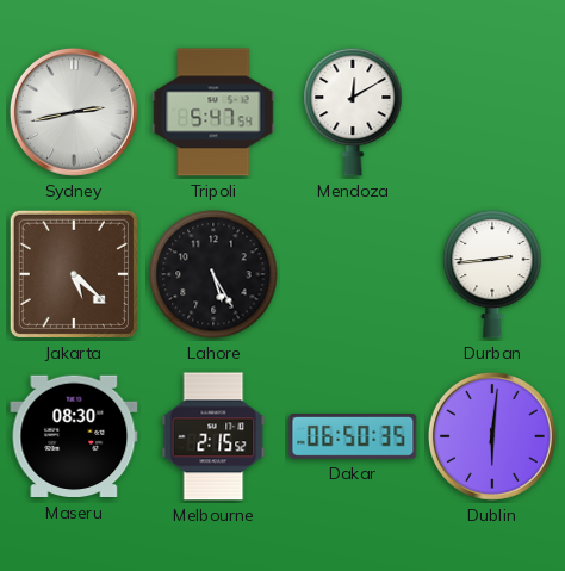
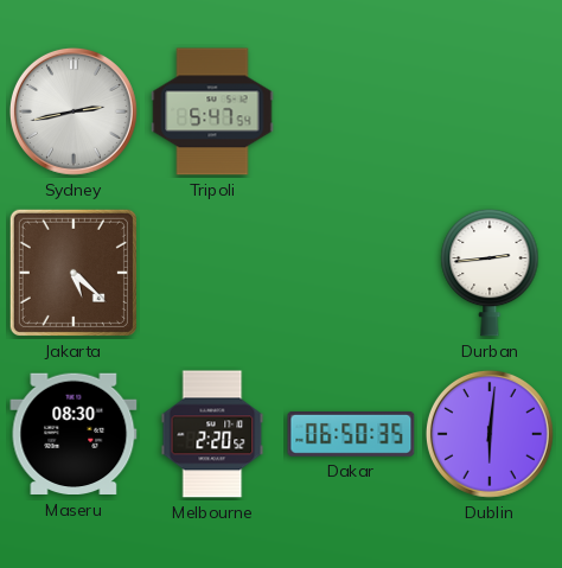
Mendoza: 12:10 -> none
Lahore: 5:25 -> none
Melbourne: 2:15 -> 2:20
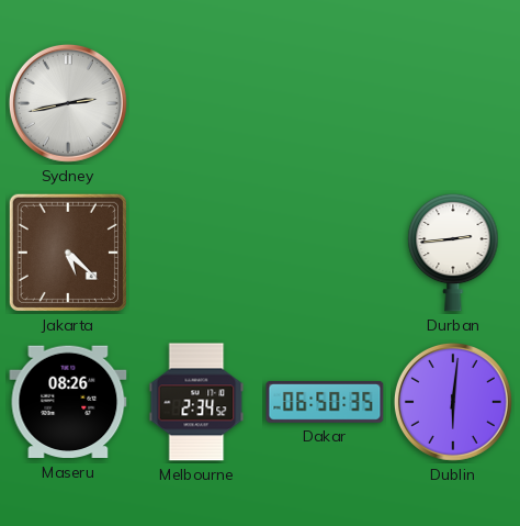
Tripoli: 5:47 -> none
Maseru: 08:30 -> 08:26
Melbourne: 2:20 -> 2:34
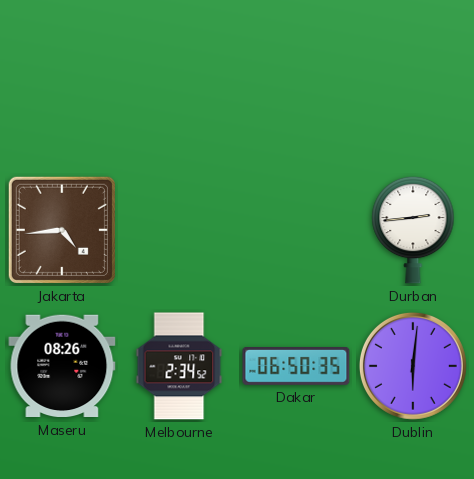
Sydney: 2:43 -> none
Jakarta: 5:22 -> 4:44
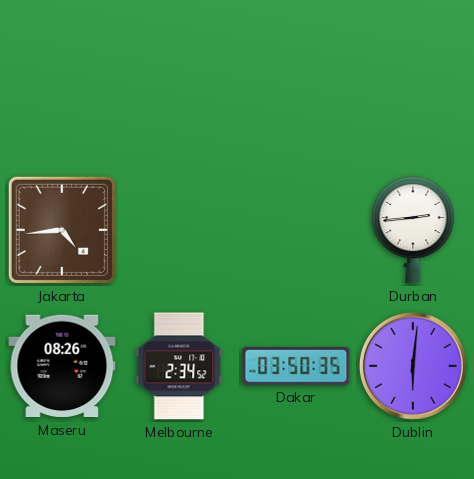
Dakar: 06:50 -> 03:50
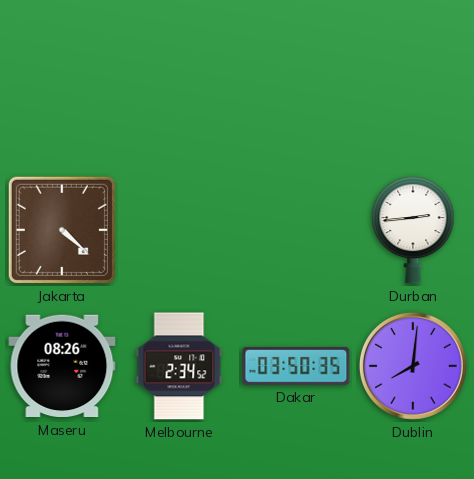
Jakarta: 4:44 -> 4:22
Dublin: 6:01 -> 8:01
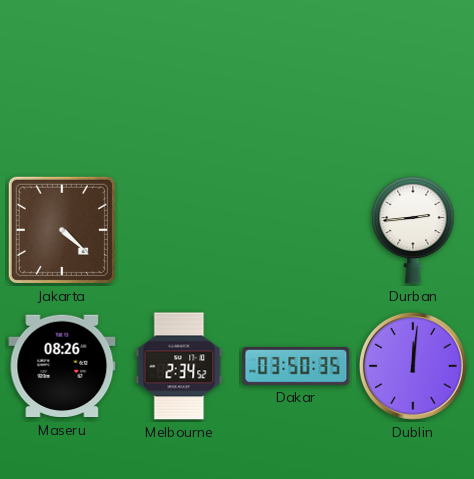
Dublin: 8:01 -> 12:01
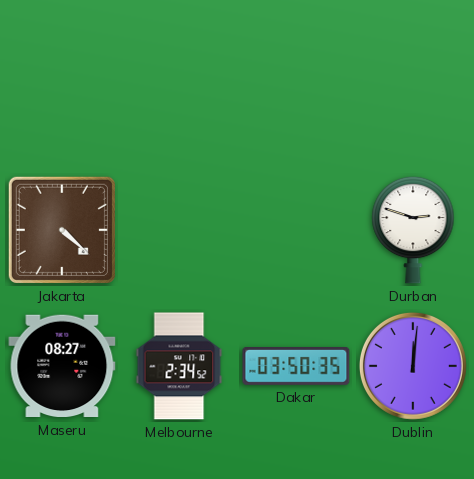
Durban: 2:44 -> 2:48
Maseru: 08:26 -> 08:27
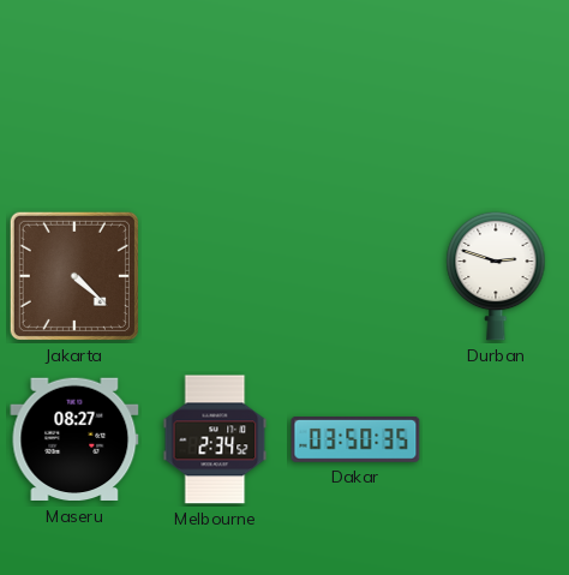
Dublin: 12:01 -> none
